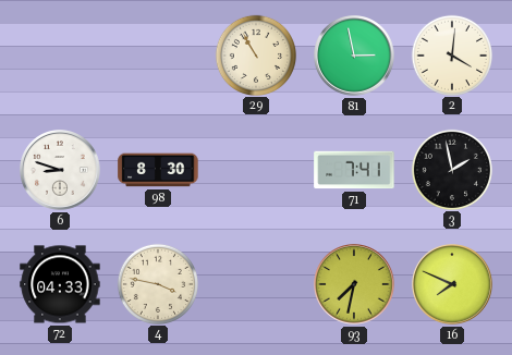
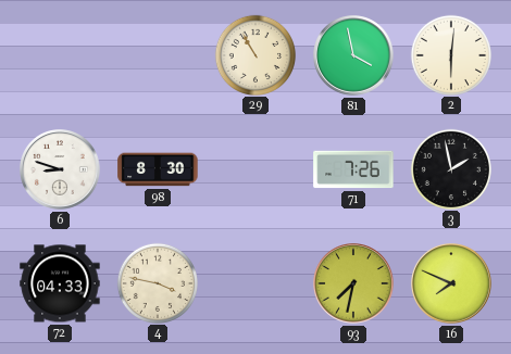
81: 2:58 -> 3:58
2: 4:01 -> 6:01
71: 7:41 -> 7:26
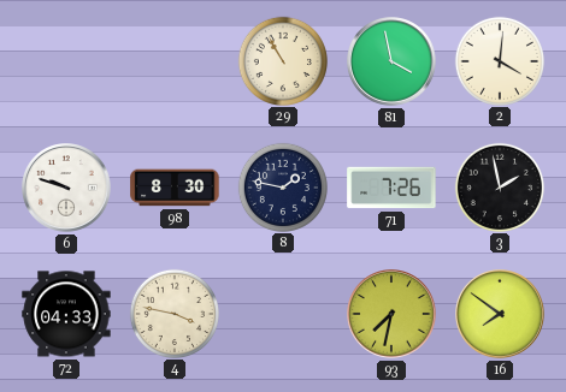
2: 6:01 -> 4:01
6: 8:48 -> 9:48
8: none -> 1:47
16: 7:49 -> 7:51
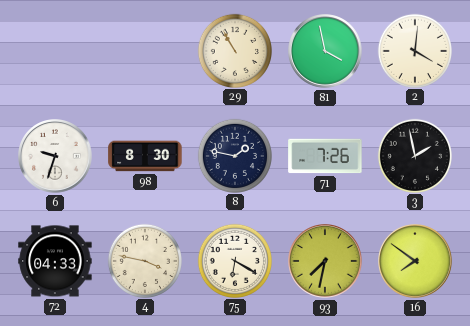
6: 9:48 -> 9:33
75: none -> 6:20
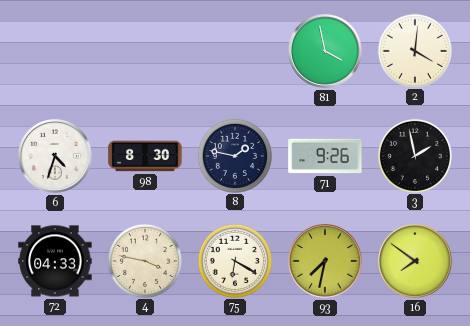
29: 10:55 -> none
6: 9:33 -> 4:33
71: 7:26 -> 9:26
